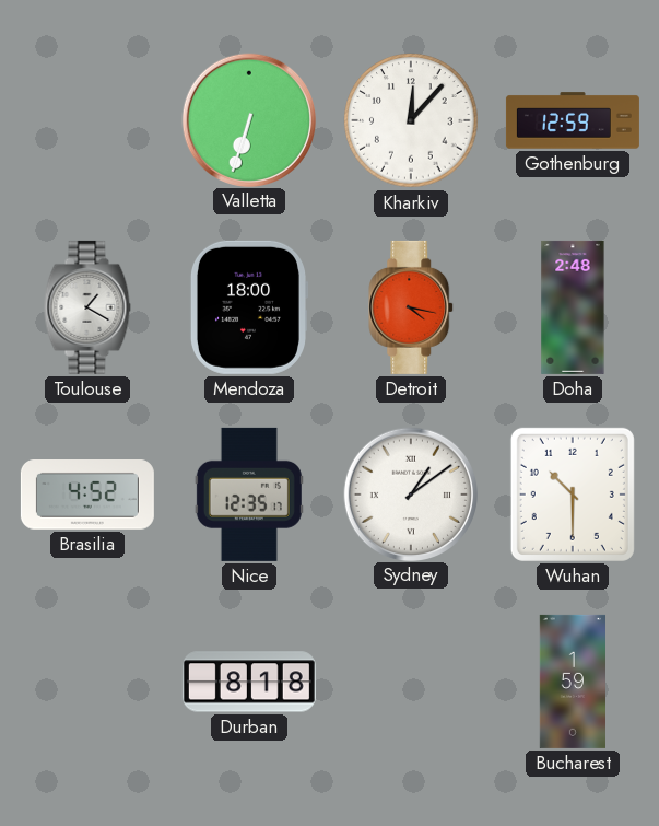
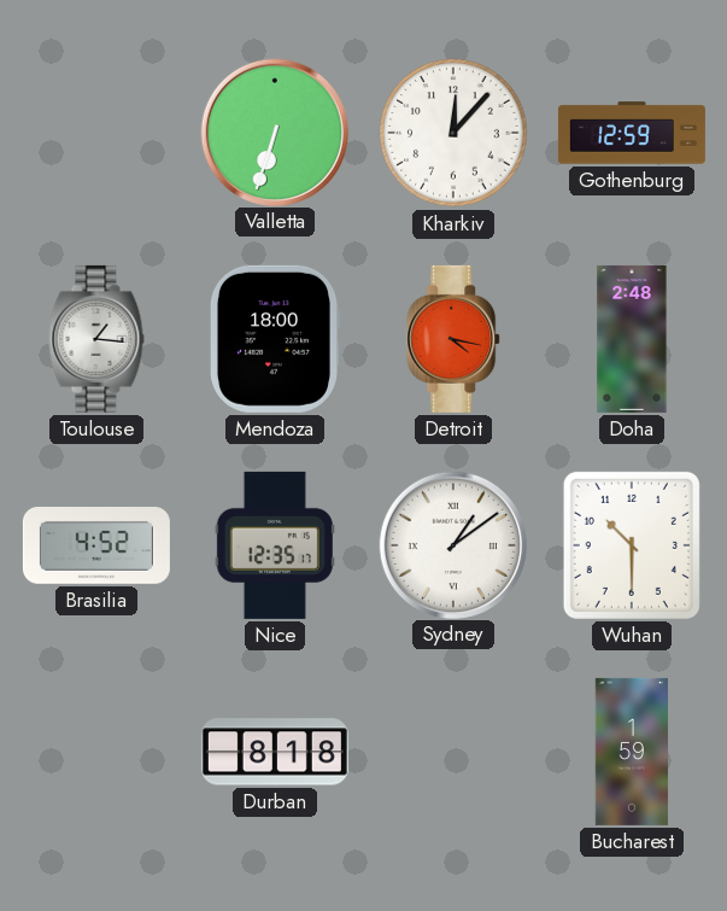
Toulouse: 1:20 -> 1:16
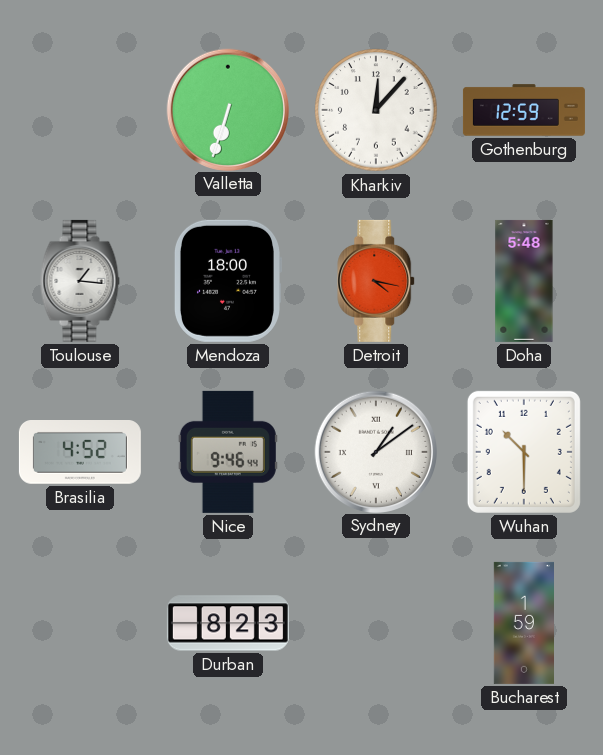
Doha: 2:48 -> 5:48
Nice: 12:35 -> 9:46
Durban: 8:18 -> 8:23
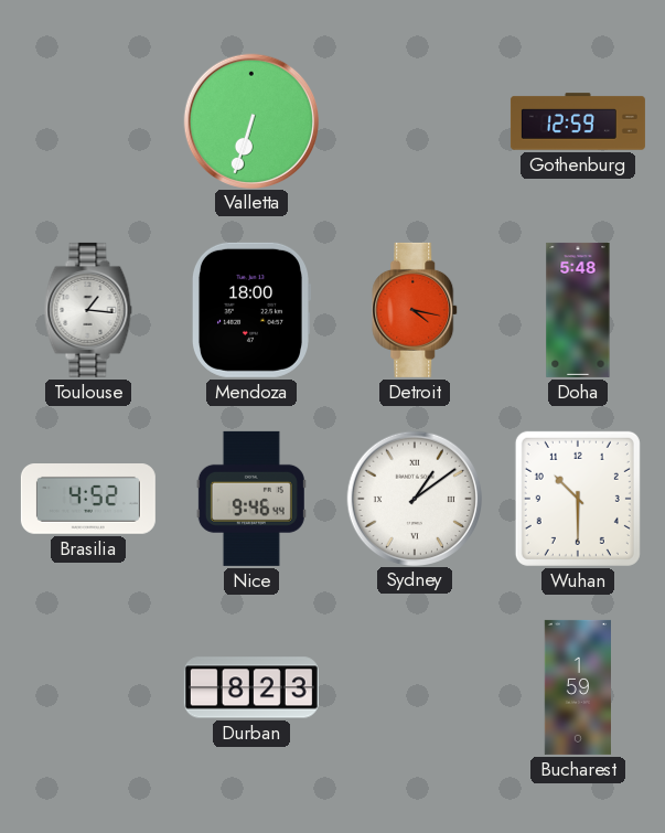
Kharkiv: 12:07 -> none
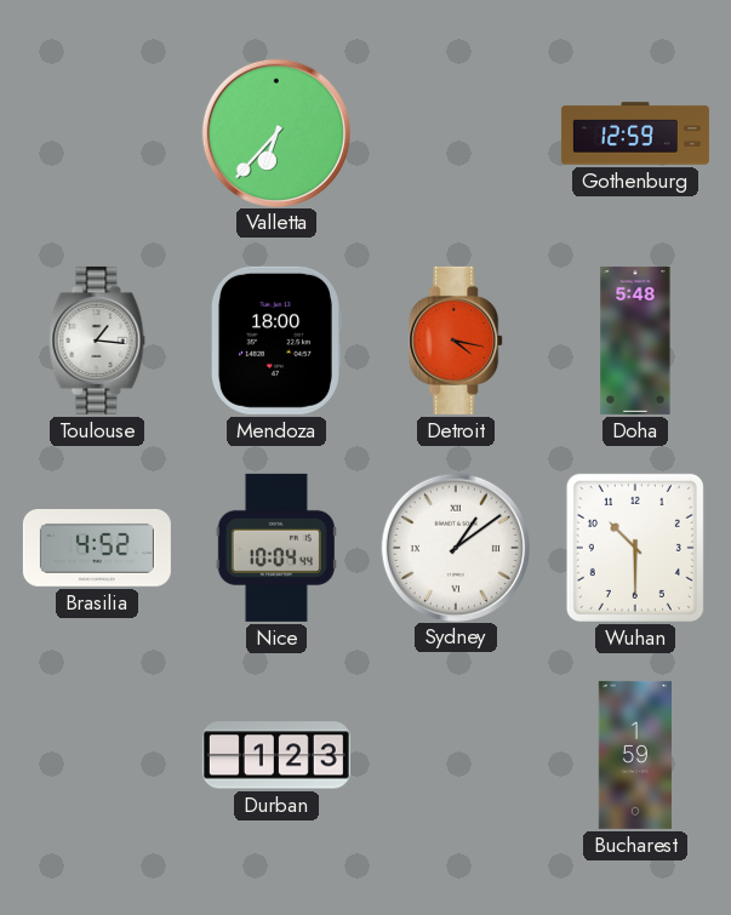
Valletta: 6:33 -> 6:37
Nice: 9:46 -> 10:04
Durban: 8:23 -> 1:23
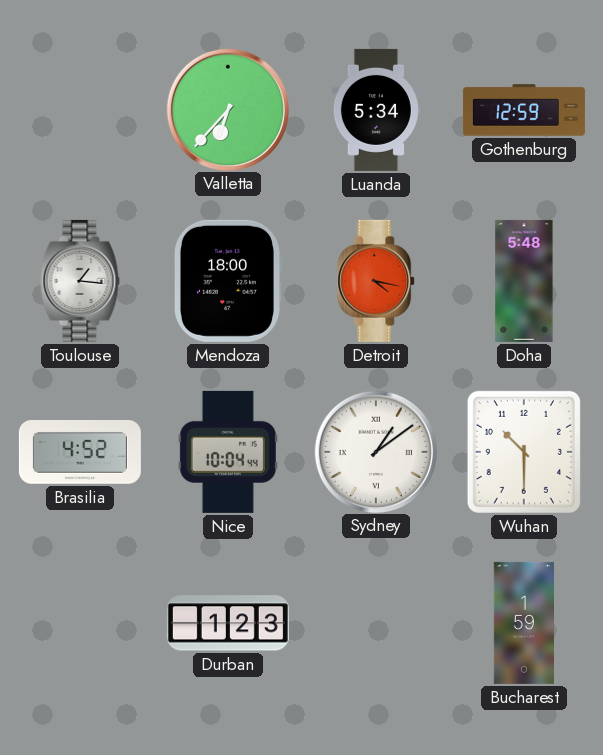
Luanda: none -> 5:34
